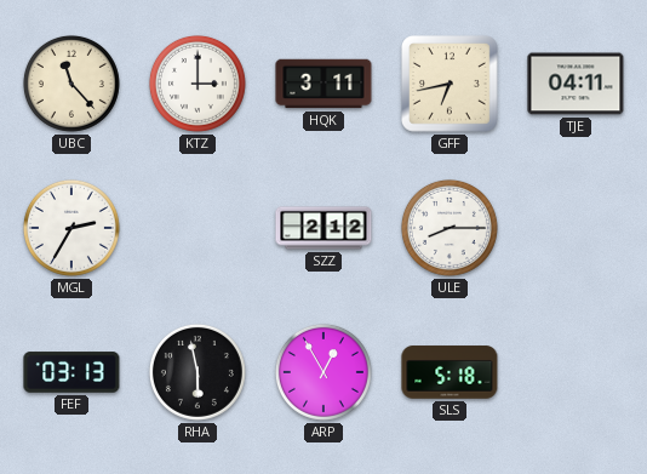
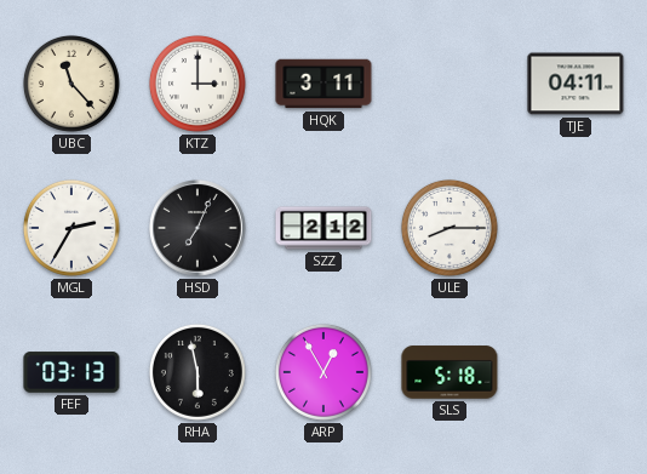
GFF: 6:43 -> none
HSD: none -> 7:04
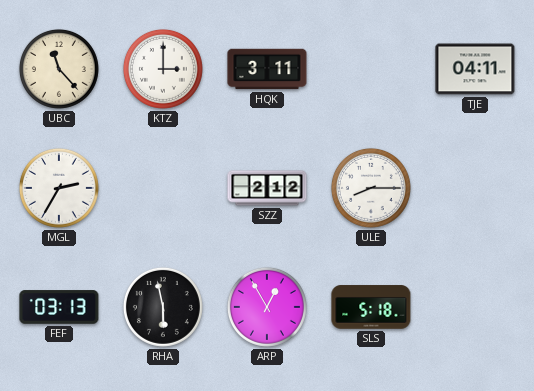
HSD: 7:04 -> none
